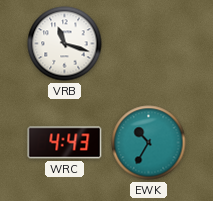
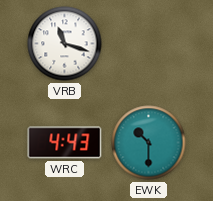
EWK: 10:35 -> 10:30
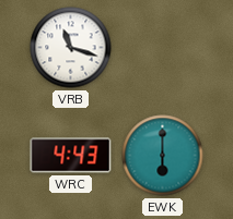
EWK: 10:30 -> 6:00
